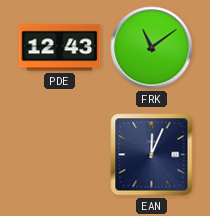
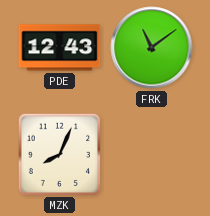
MZK: none -> 8:04
EAN: 12:04 -> none
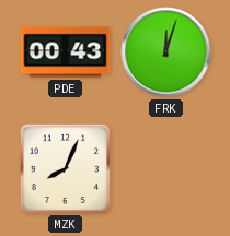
PDE: 12:43 -> 00:43
FRK: 11:09 -> 12:03
